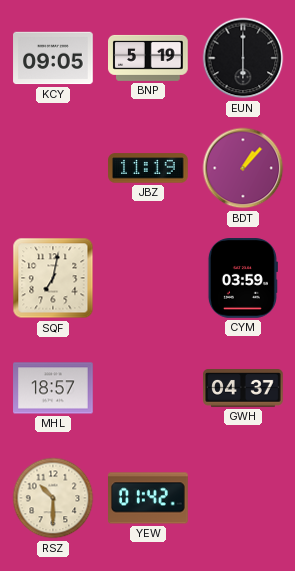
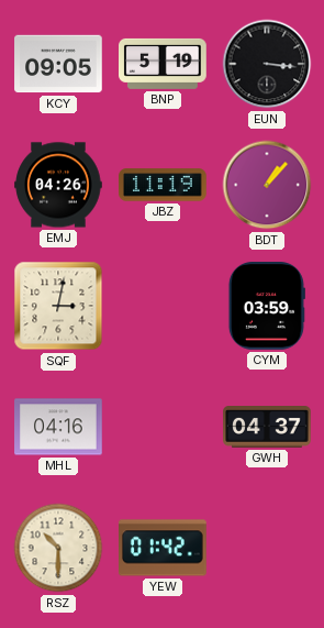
EUN: 6:00 -> 3:16
EMJ: none -> 04:26
SQF: 7:02 -> 3:02
MHL: 18:57 -> 04:16
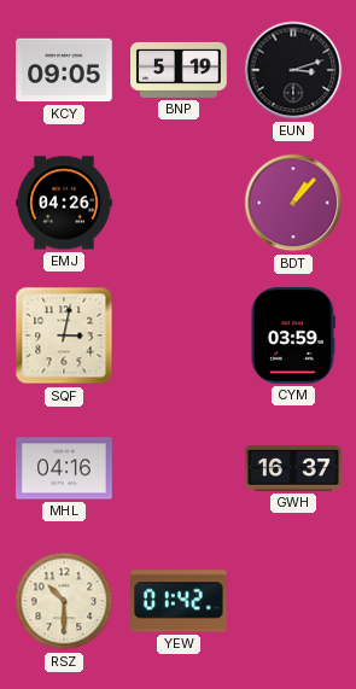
EUN: 3:16 -> 3:12
JBZ: 11:19 -> none
GWH: 04:37 -> 16:37
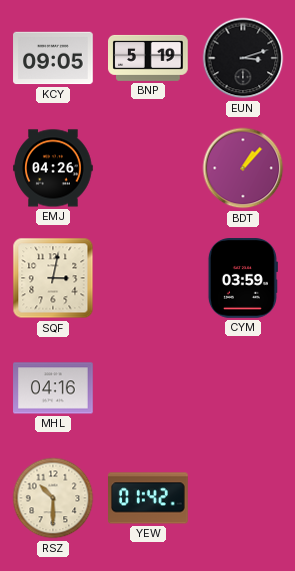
GWH: 16:37 -> none
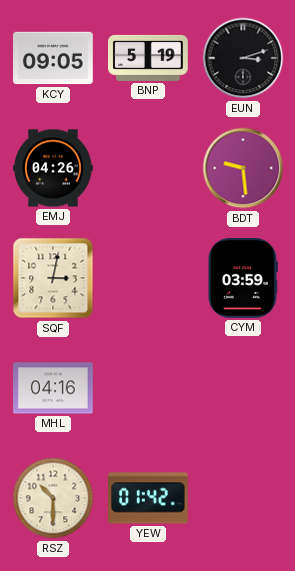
BDT: 1:07 -> 9:29
